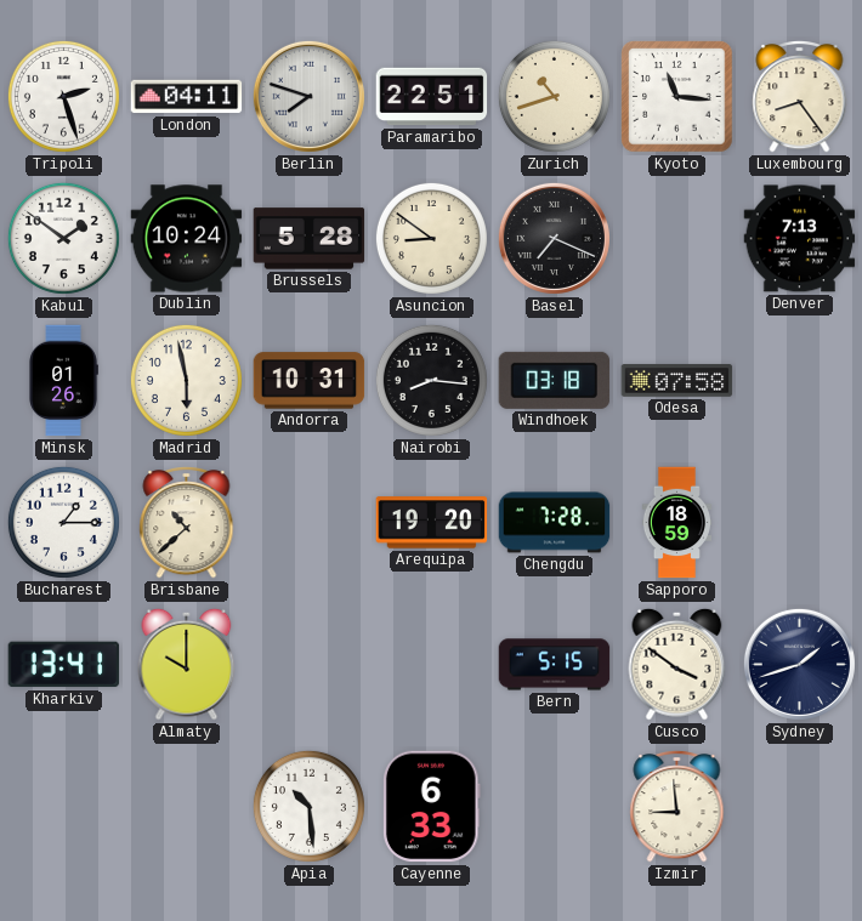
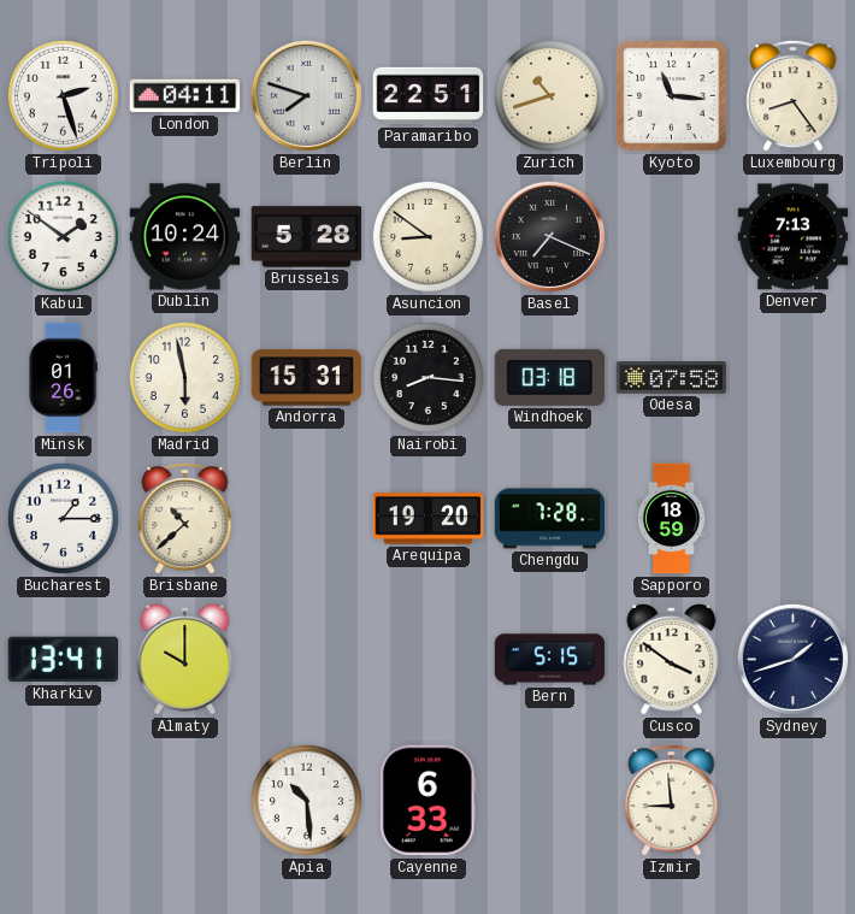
Andorra: 10:31 -> 15:31
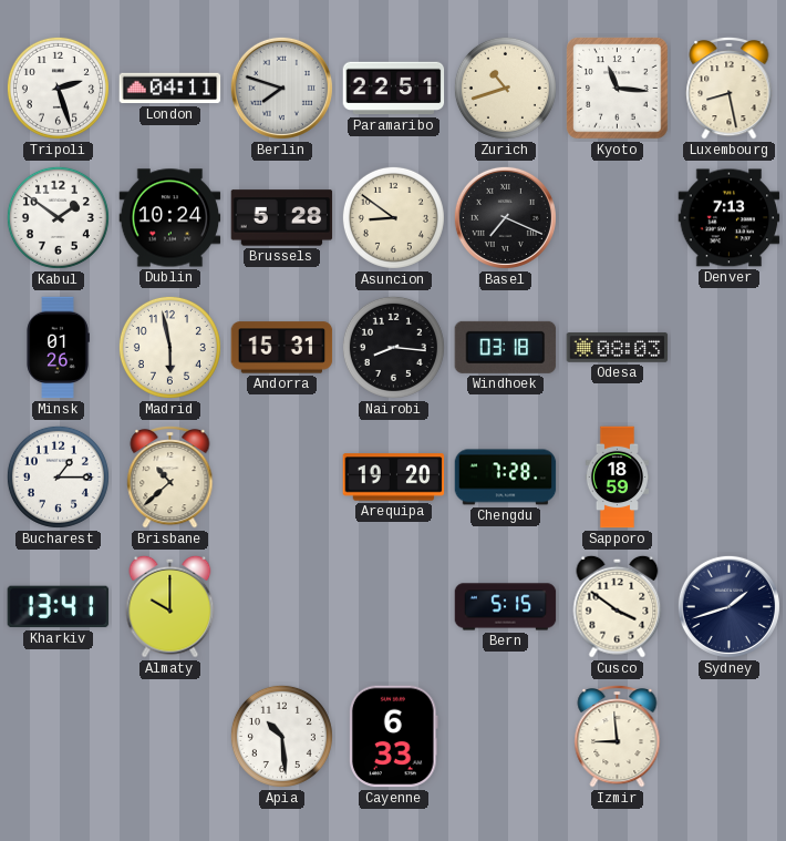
Luxembourg: 8:24 -> 8:28
Odesa: 07:58 -> 08:03
